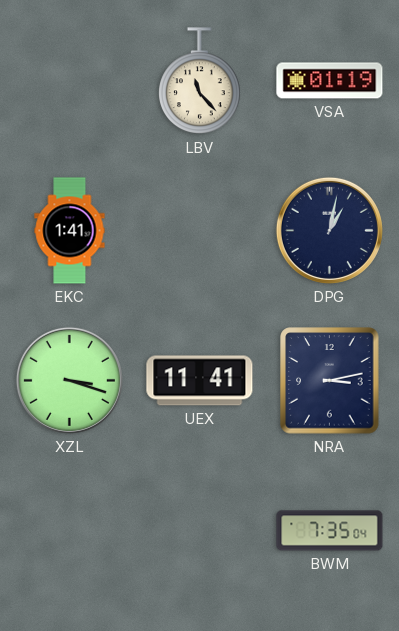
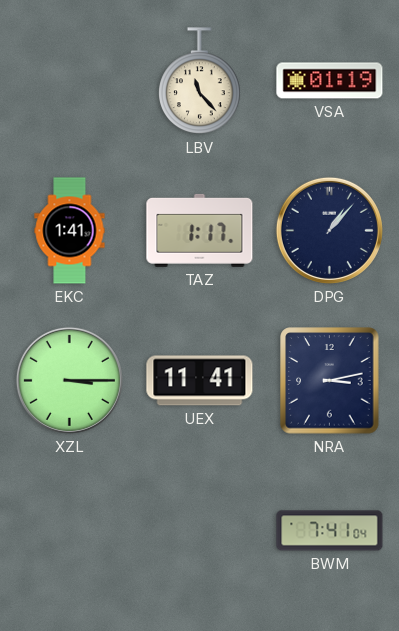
TAZ: none -> 1:17
DPG: 1:02 -> 1:07
XZL: 3:18 -> 3:15
BWM: 7:35 -> 7:41
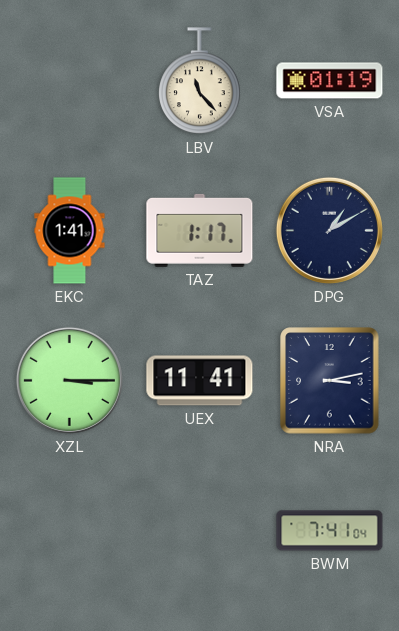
DPG: 1:07 -> 1:10
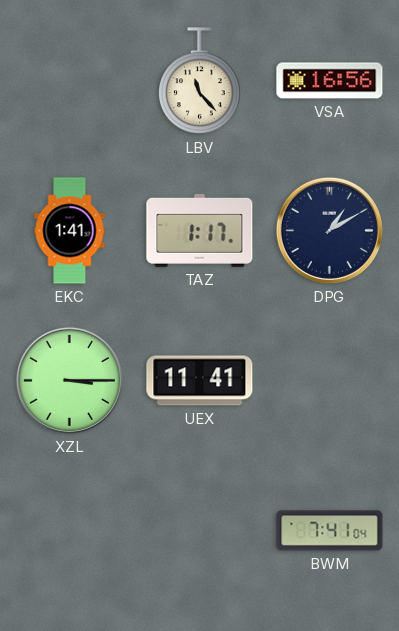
VSA: 01:19 -> 16:56
NRA: 3:13 -> none
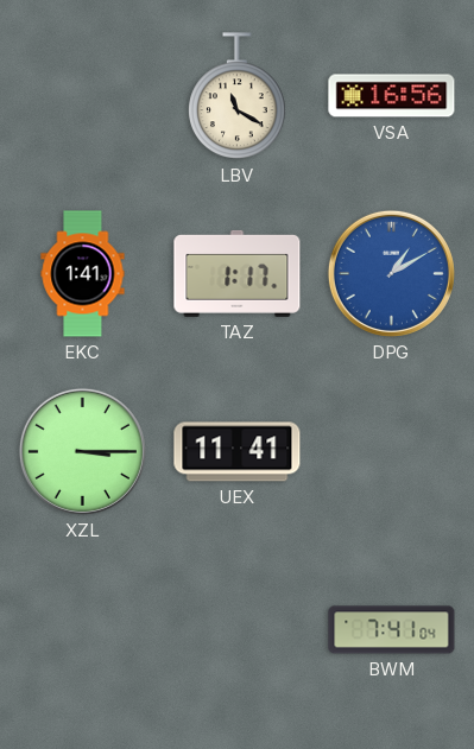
LBV: 11:23 -> 11:20
DPG dial: navy -> blue
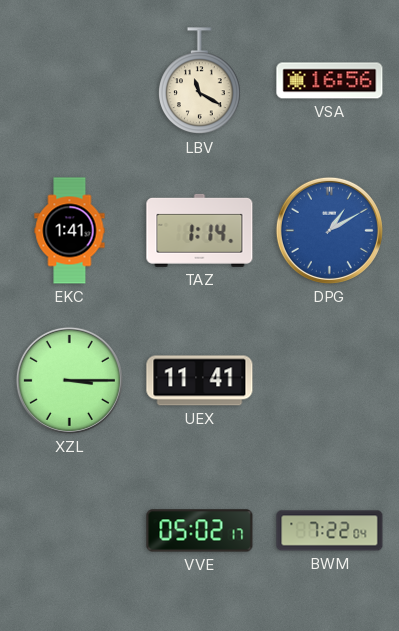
TAZ: 1:17 -> 1:14
VVE: none -> 05:02
BWM: 7:41 -> 7:22
